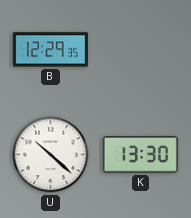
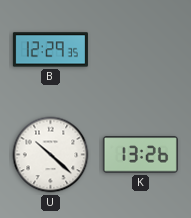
K: 13:30 -> 13:26
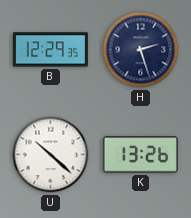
H: none -> 2:27
